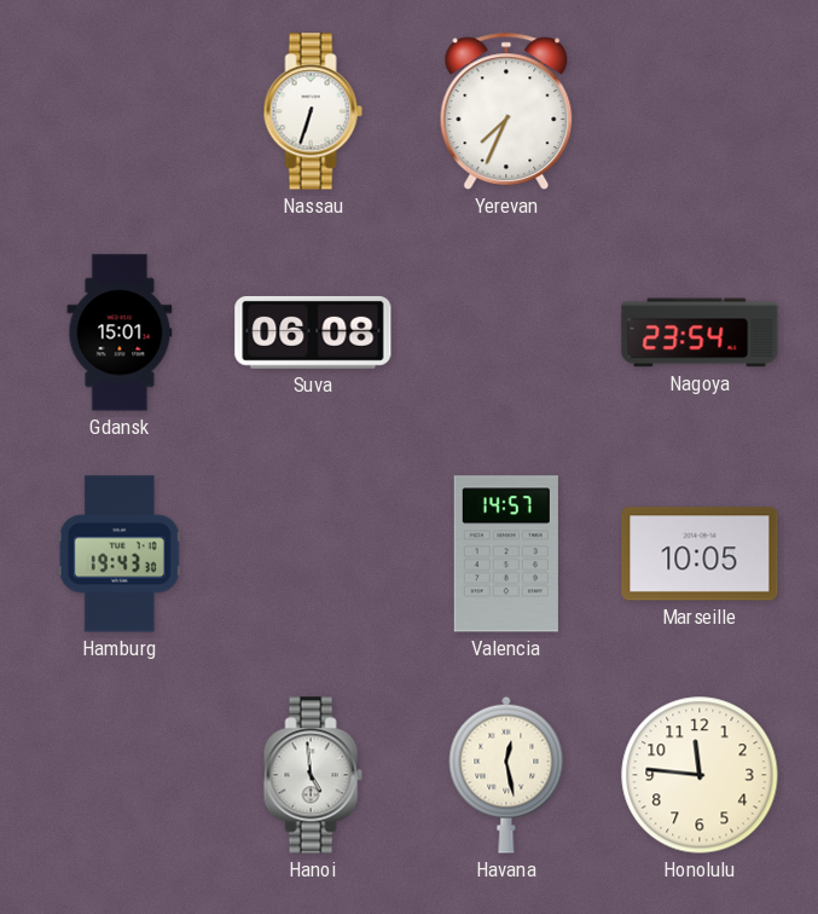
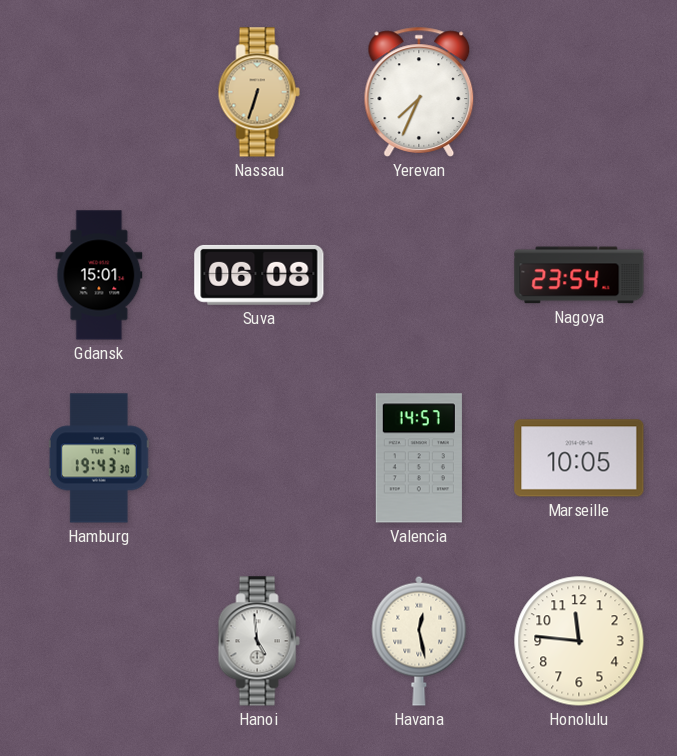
Nassau dial: white -> champagne
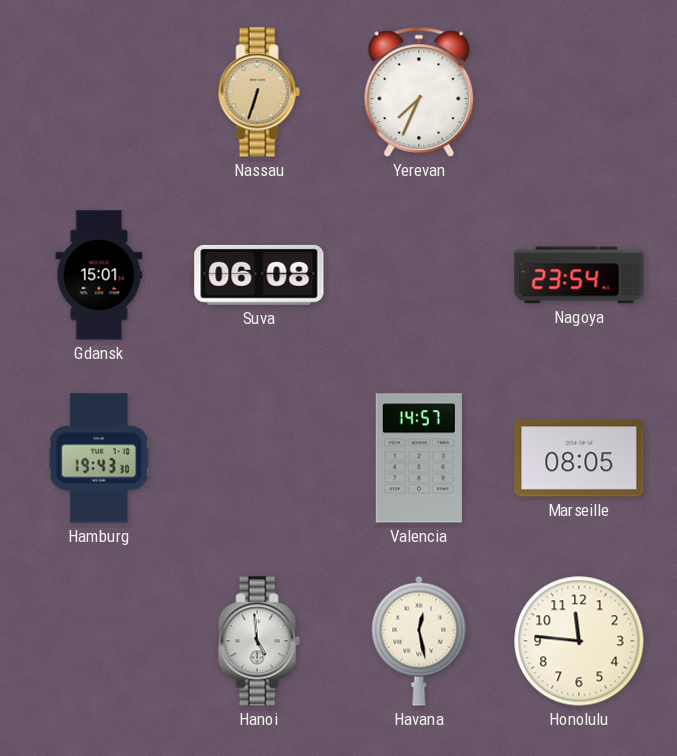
Marseille: 10:05 -> 08:05
